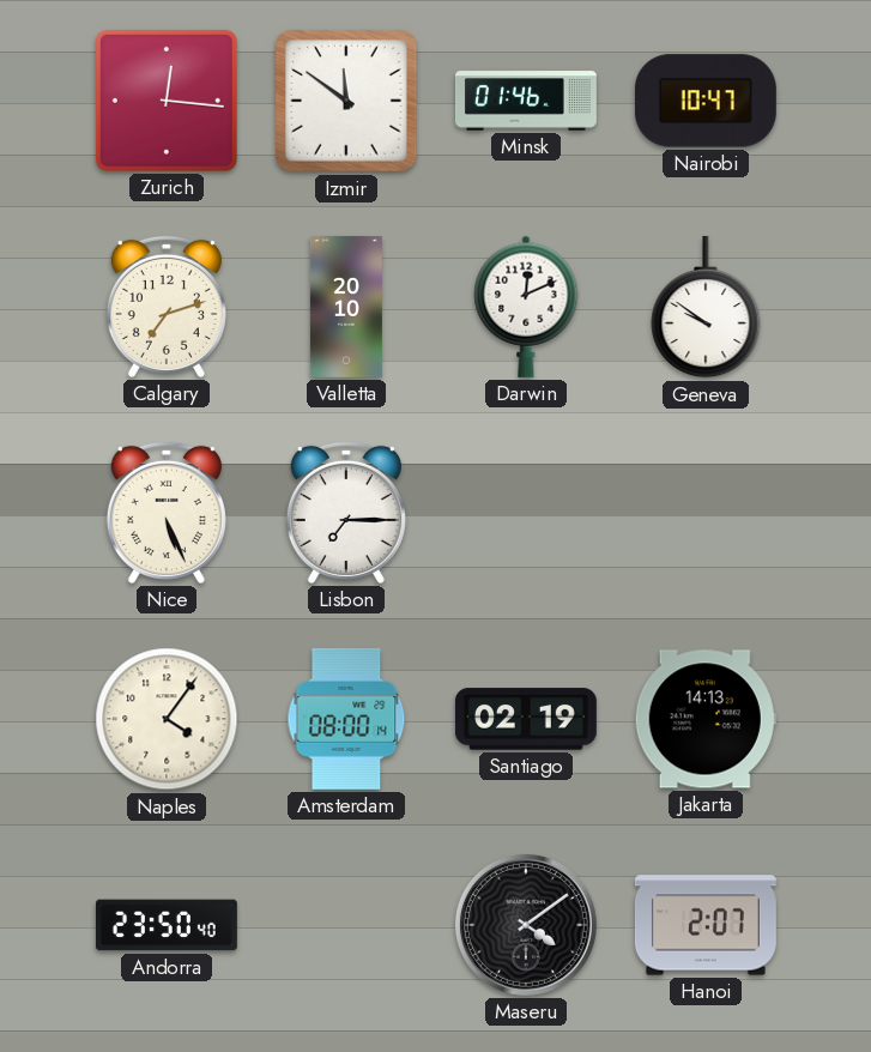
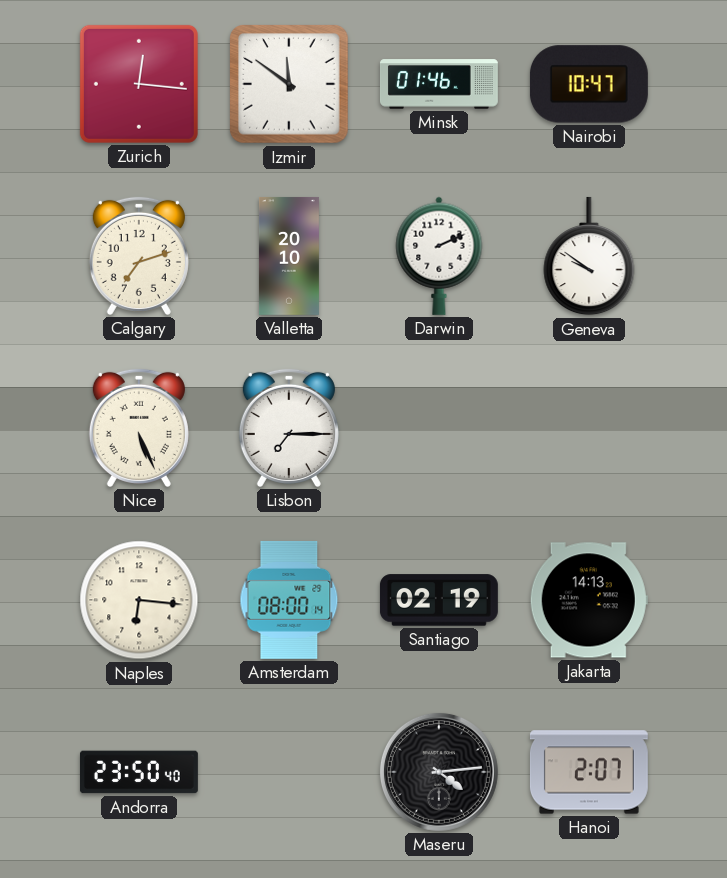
Darwin: 12:11 -> 2:11
Naples: 4:06 -> 6:16
Maseru: 4:09 -> 4:14
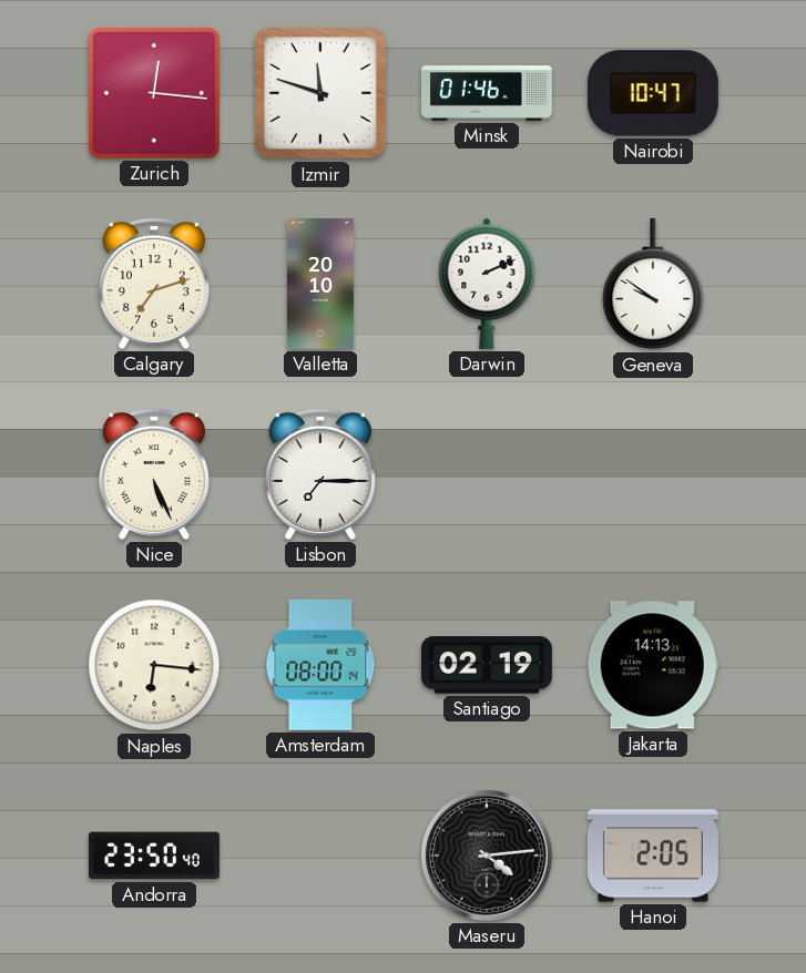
Izmir: 11:51 -> 11:48
Hanoi: 2:07 -> 2:05
